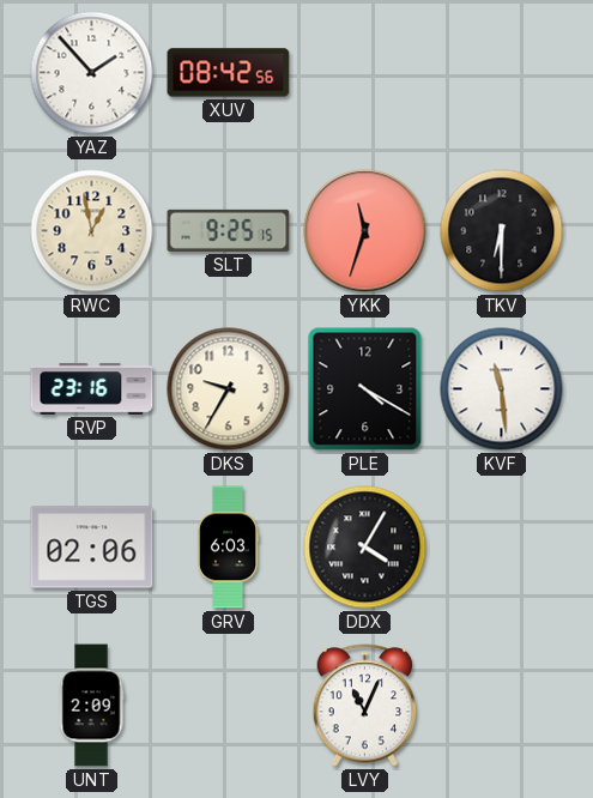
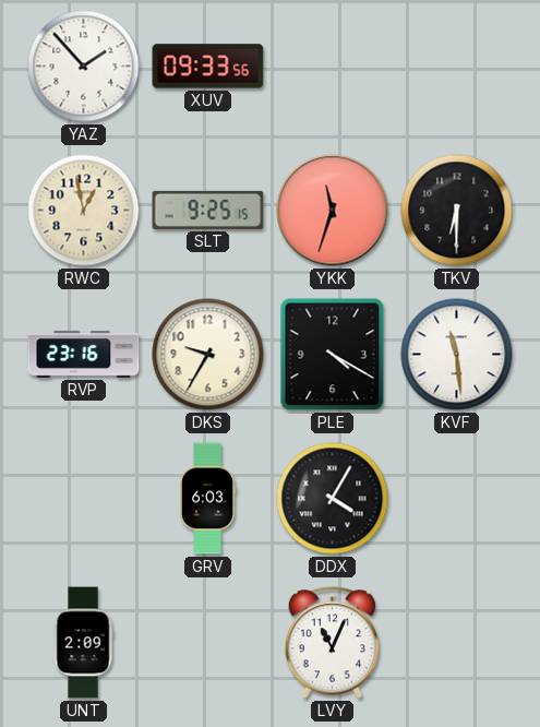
XUV: 08:42 -> 09:33
TGS: 02:06 -> none
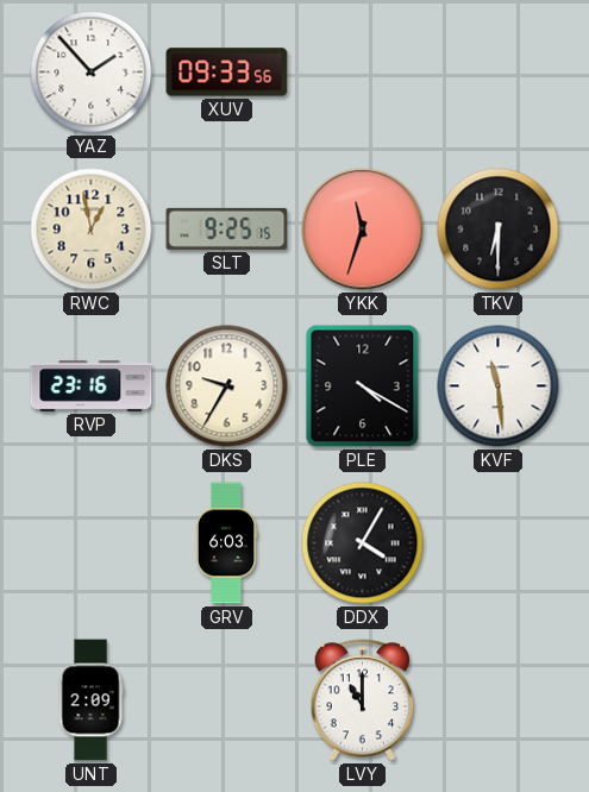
LVY: 11:04 -> 11:00
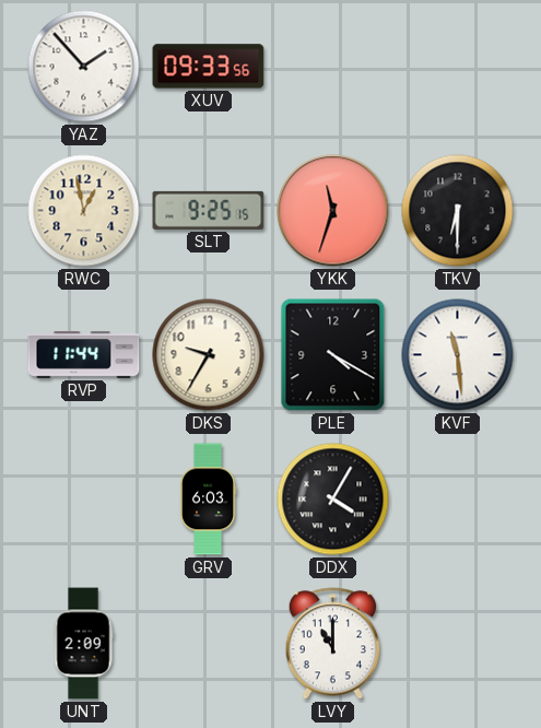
RVP: 23:16 -> 11:44
